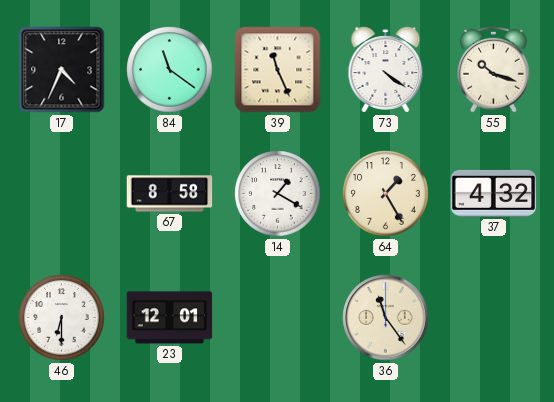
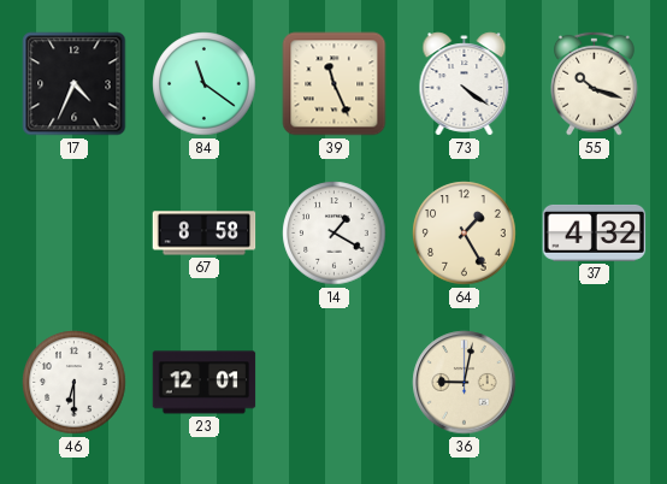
36: 11:24 -> 9:02
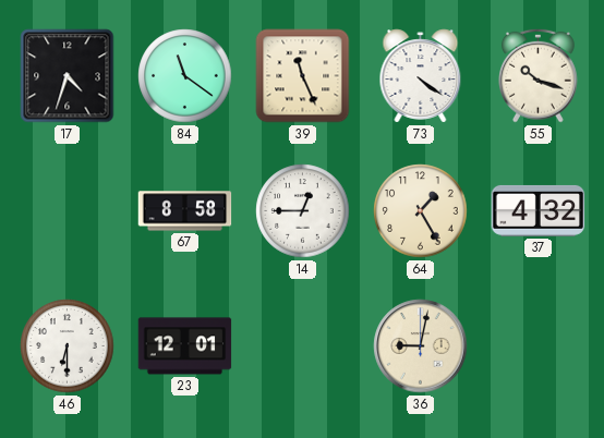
17: 4:34 -> 4:33
14: 1:20 -> 12:45
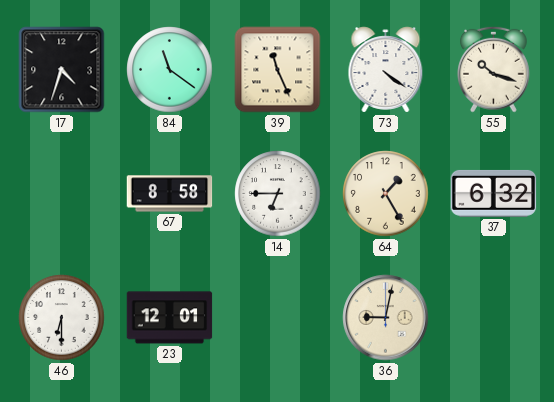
14: 12:45 -> 6:45
37: 4:32 -> 6:32
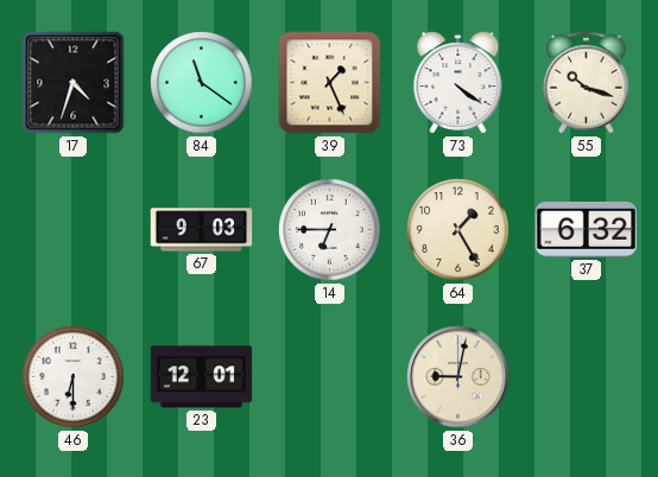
39: 11:26 -> 1:26
67: 8:58 -> 9:03
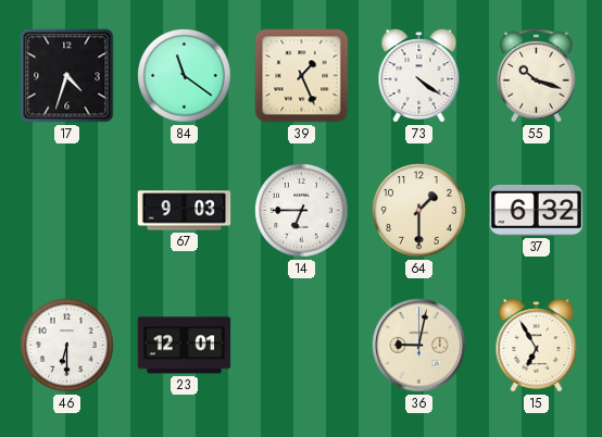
64: 1:25 -> 1:30
15: none -> 6:55
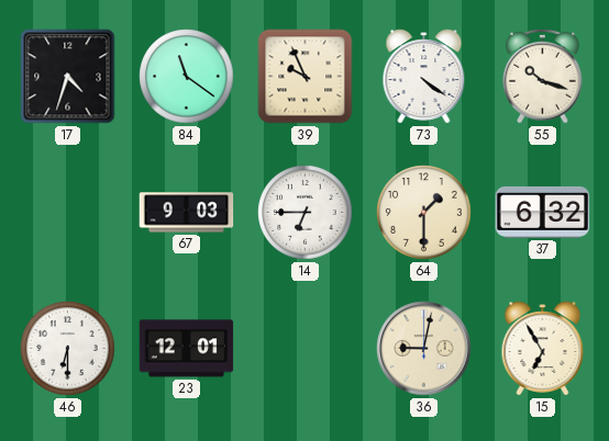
39: 1:26 -> 9:56
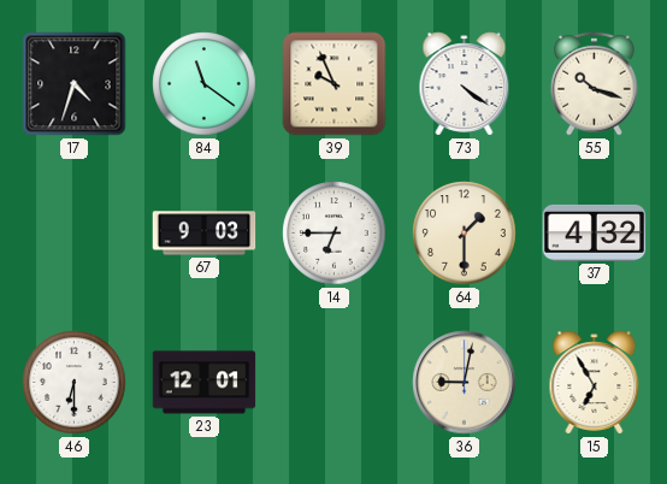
37: 6:32 -> 4:32
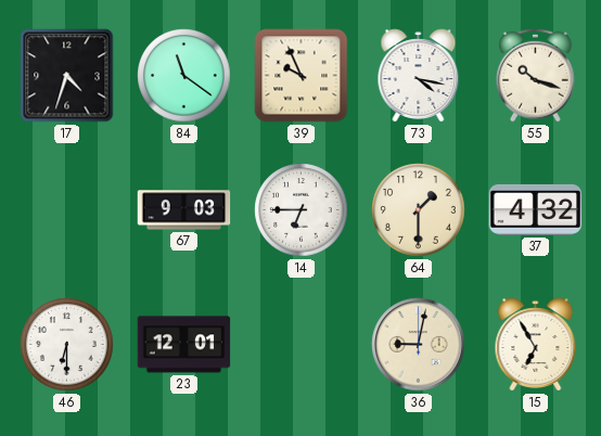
73: 4:21 -> 4:17
